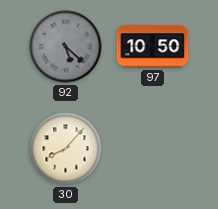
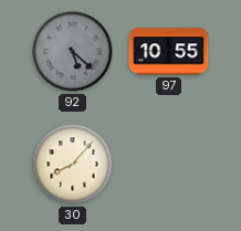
97: 10:50 -> 10:55
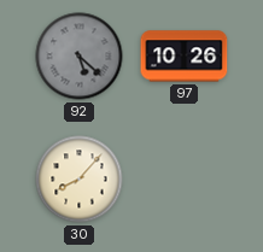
97: 10:55 -> 10:26
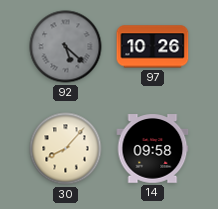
14: none -> 09:58
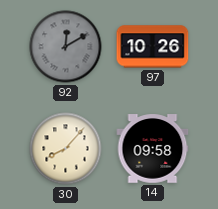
92: 5:22 -> 12:10
